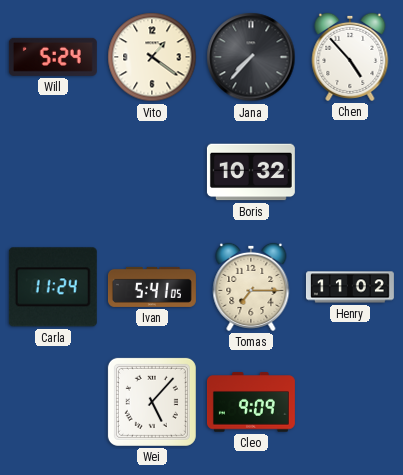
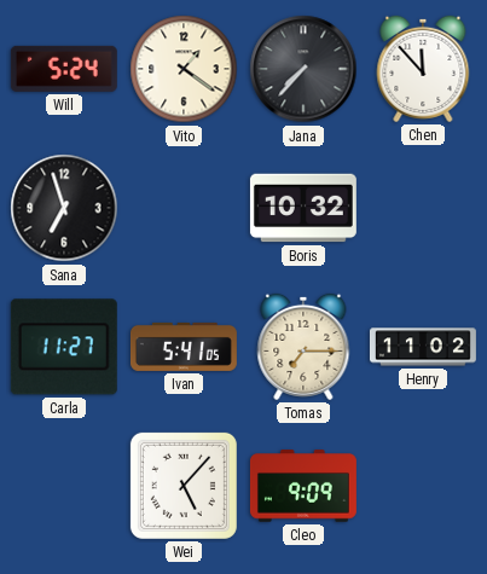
Chen: 4:53 -> 11:53
Sana: none -> 6:57
Carla: 11:24 -> 11:27
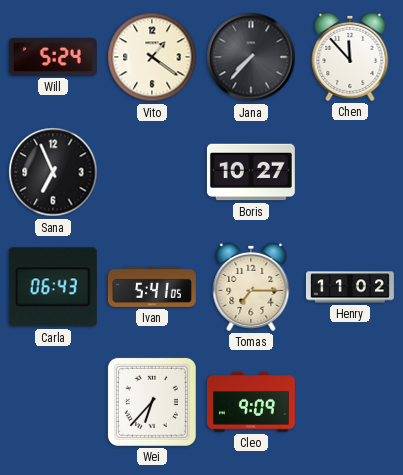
Sana: 6:57 -> 6:56
Boris: 10:32 -> 10:27
Carla: 11:27 -> 06:43
Wei: 5:07 -> 6:37
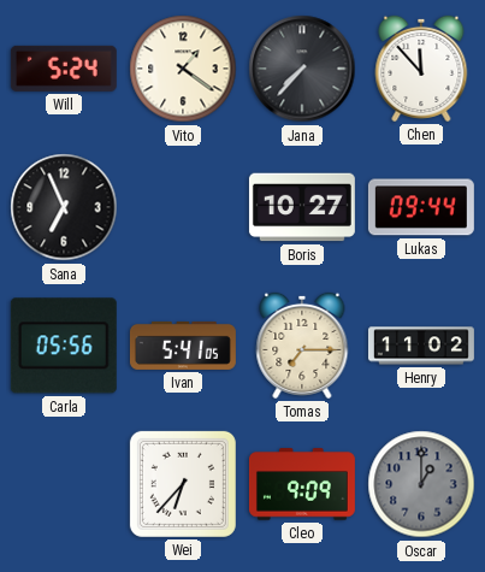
Lukas: none -> 09:44
Carla: 06:43 -> 05:56
Oscar: none -> 1:00
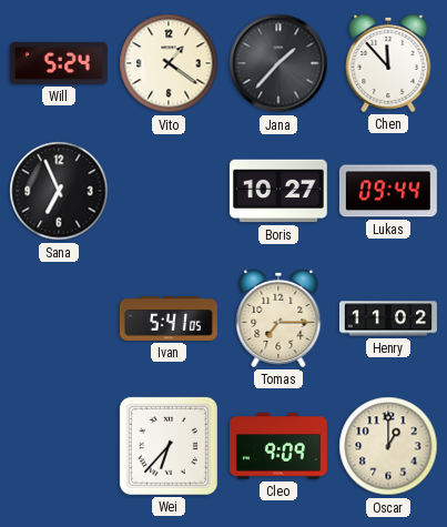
Jana: 7:37 -> 1:37
Carla: 05:56 -> none
Oscar dial: grey -> cream
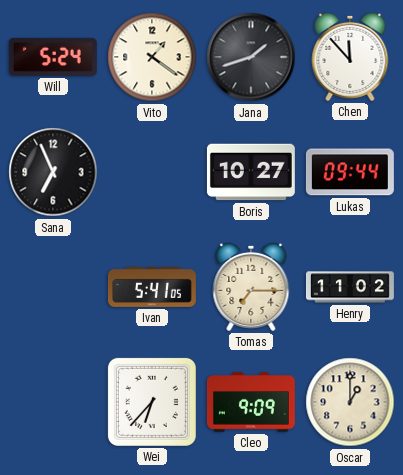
Jana: 1:37 -> 1:42
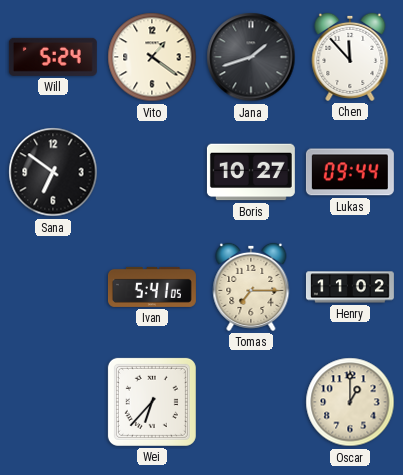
Sana: 6:56 -> 6:51
Cleo: 9:09 -> none
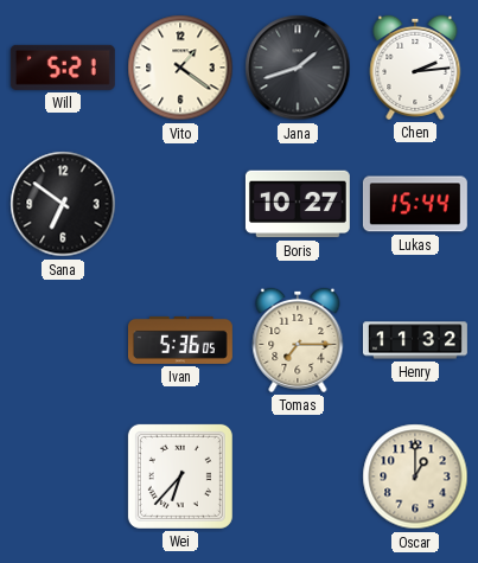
Will: 5:24 -> 5:21
Chen: 11:53 -> 2:14
Lukas: 09:44 -> 15:44
Ivan: 5:41 -> 5:36
Henry: 11:02 -> 11:32
